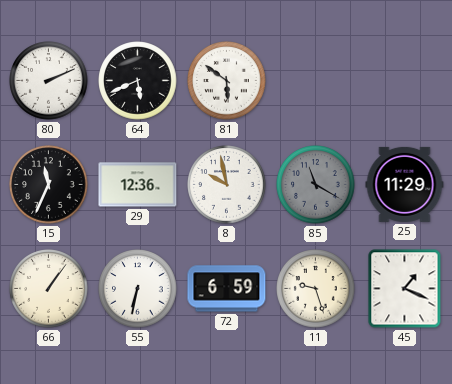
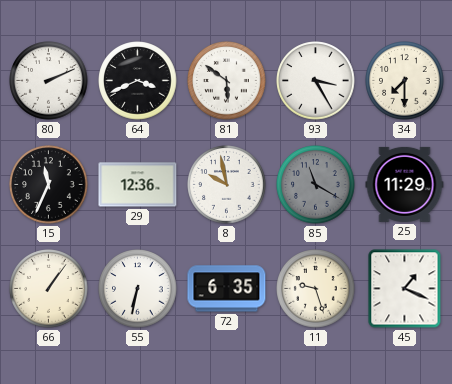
64: 5:41 -> 3:41
93: none -> 3:25
34: none -> 7:30
72: 6:59 -> 6:35
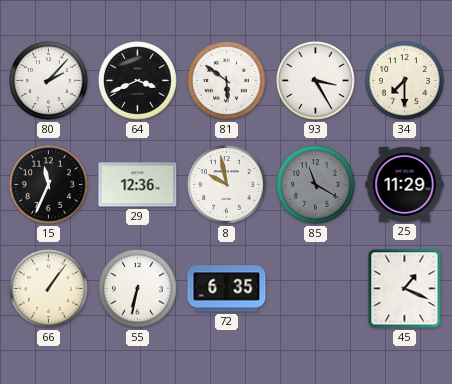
80: 2:11 -> 2:07
11: 9:27 -> none
